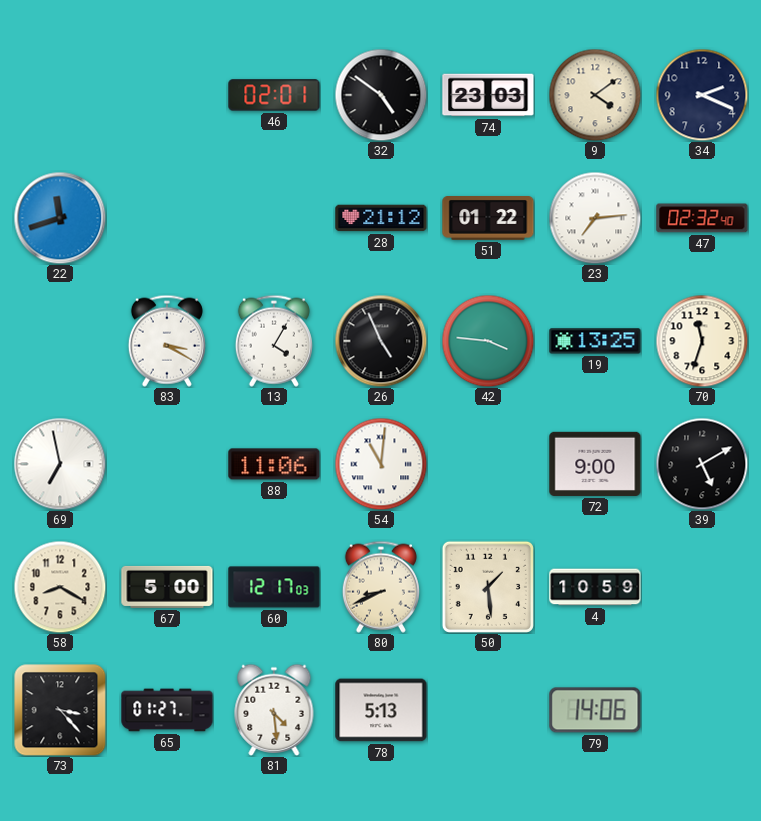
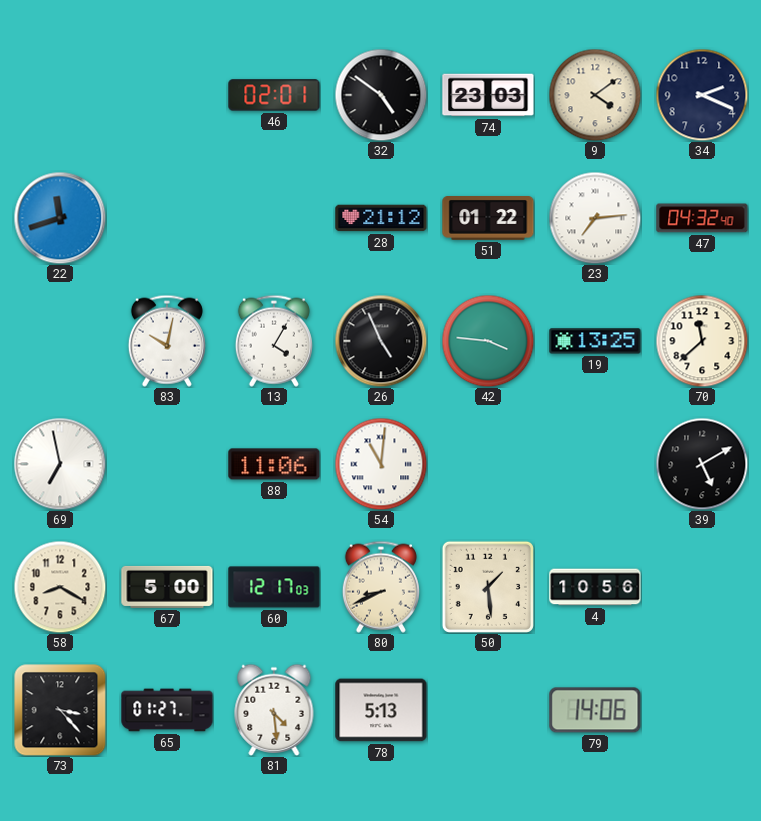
47: 02:32 -> 04:32
83: 3:20 -> 10:02
70: 11:33 -> 11:38
72: 9:00 -> none
4: 10:59 -> 10:56
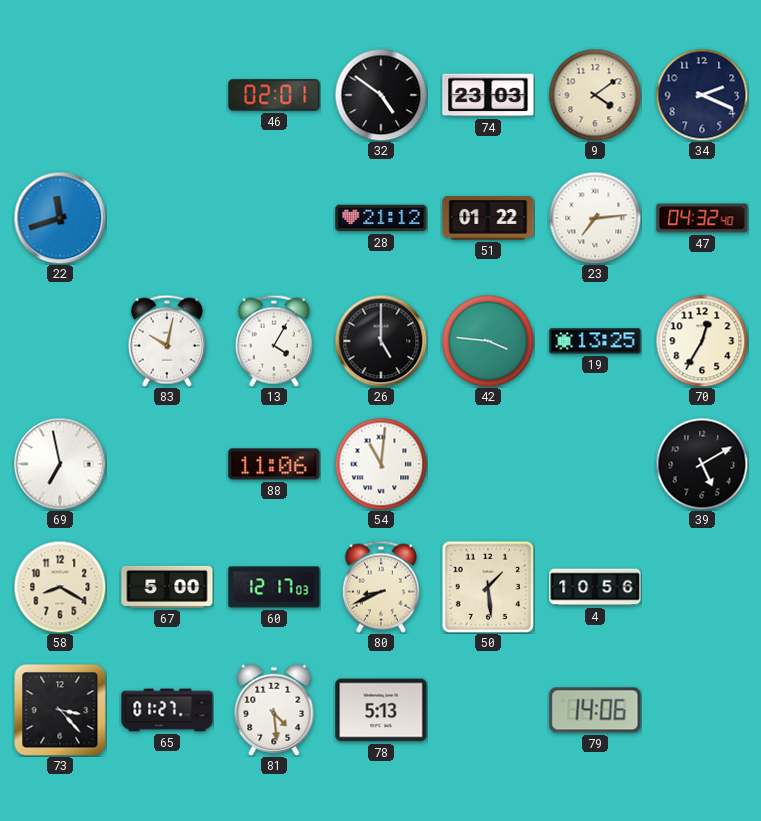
26: 4:56 -> 5:00
70: 11:38 -> 12:35
